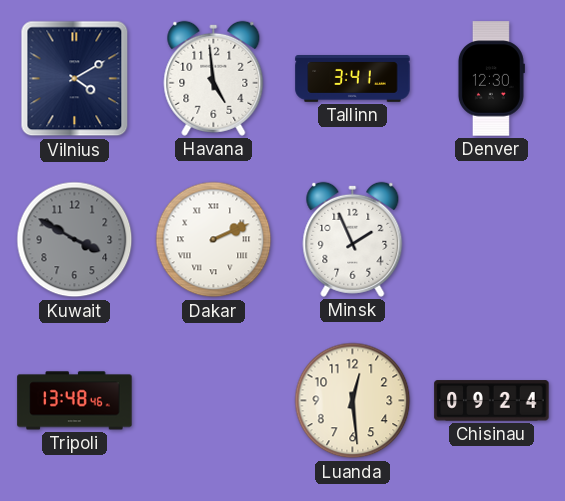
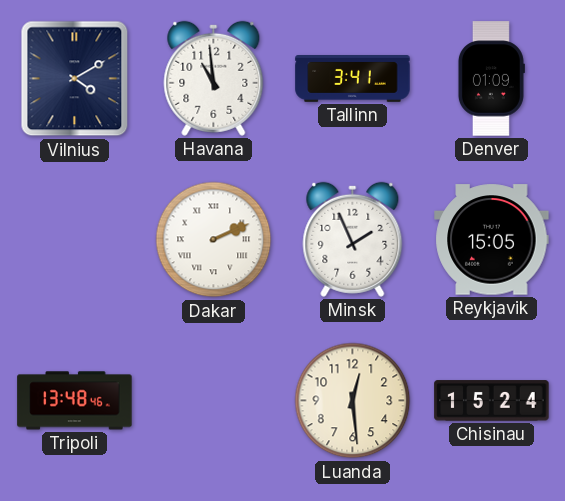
Havana: 4:59 -> 10:59
Denver: 12:30 -> 01:09
Kuwait: 3:50 -> none
Reykjavik: none -> 15:05
Chisinau: 09:24 -> 15:24
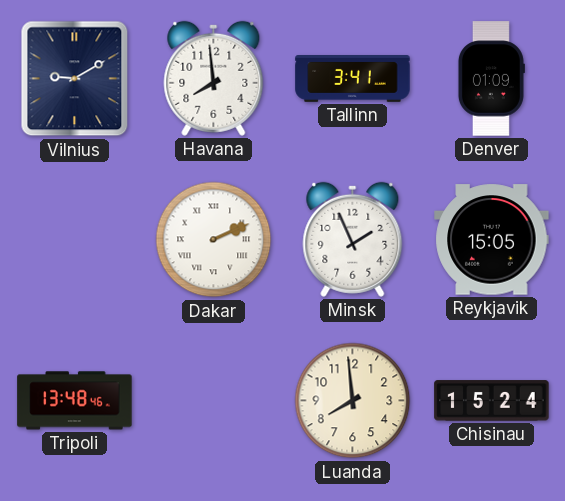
Vilnius: 4:10 -> 9:10
Havana: 10:59 -> 7:59
Luanda: 12:29 -> 7:59
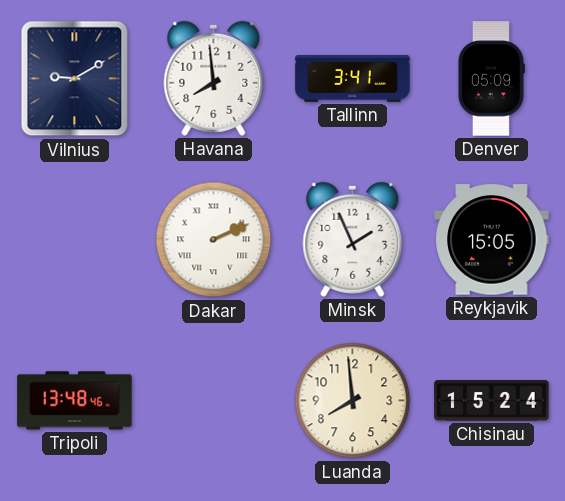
Denver: 01:09 -> 05:09
